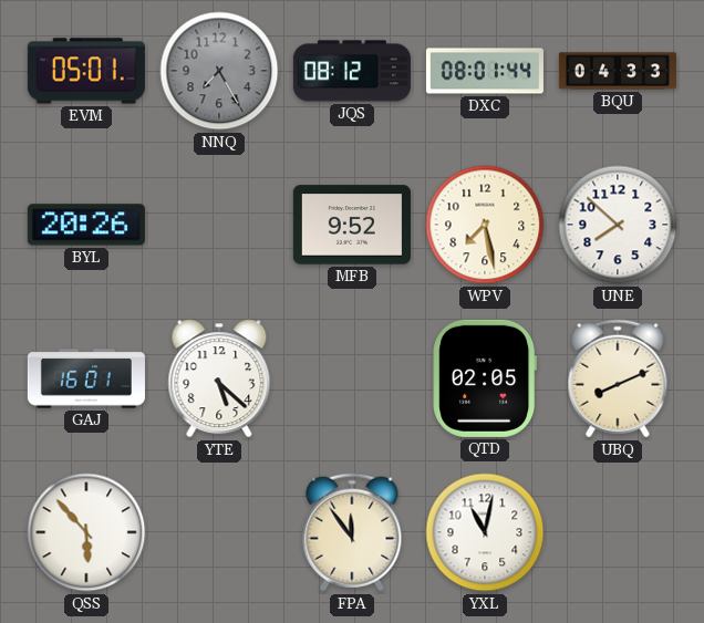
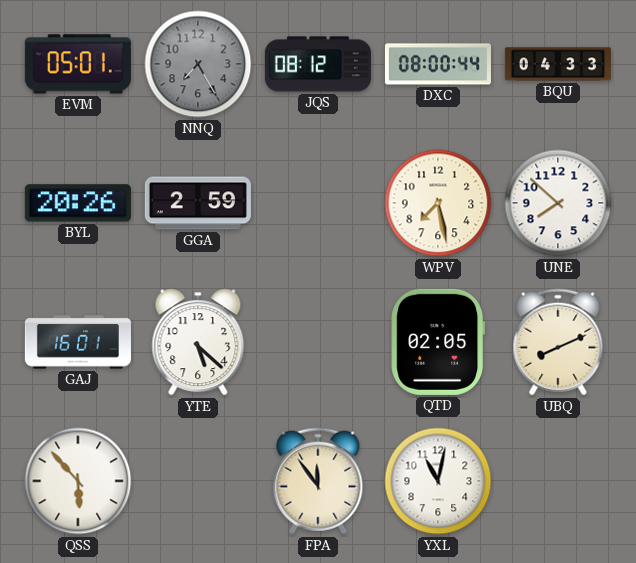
DXC: 08:01 -> 08:00
GGA: none -> 2:59
MFB: 9:52 -> none
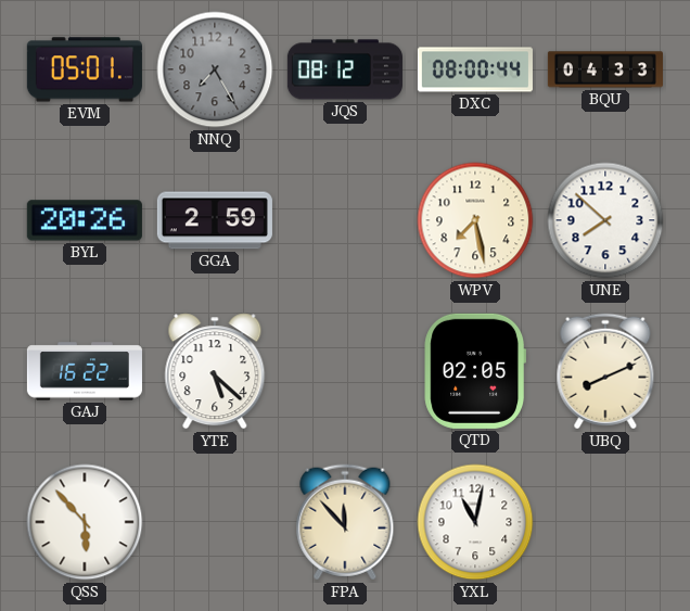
GAJ: 16:01 -> 16:22
FPA: 11:54 -> 11:53
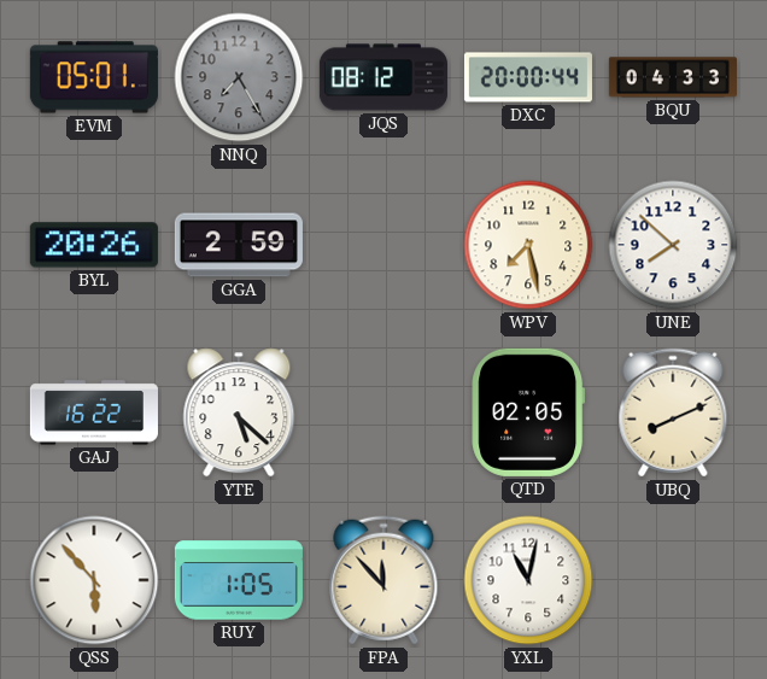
DXC: 08:00 -> 20:00
RUY: none -> 1:05
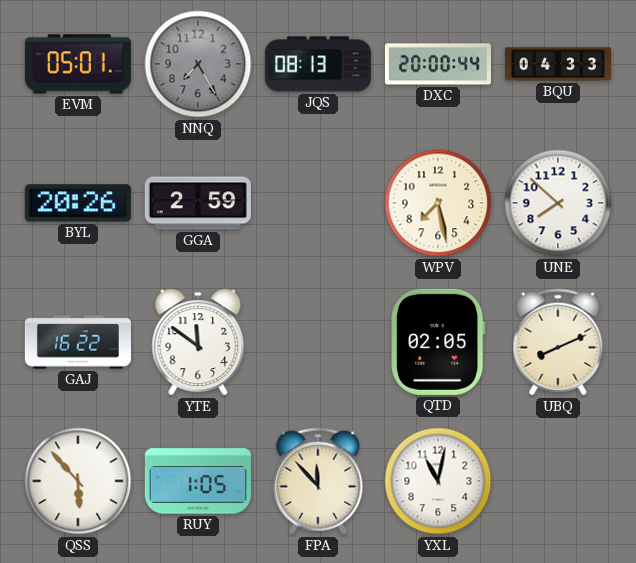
JQS: 08:12 -> 08:13
YTE: 5:22 -> 11:51
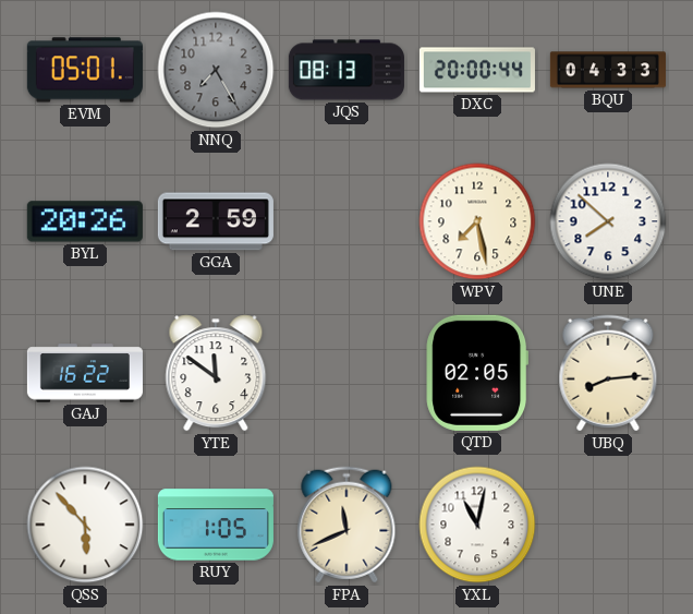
UBQ: 8:11 -> 8:14
FPA: 11:53 -> 11:41
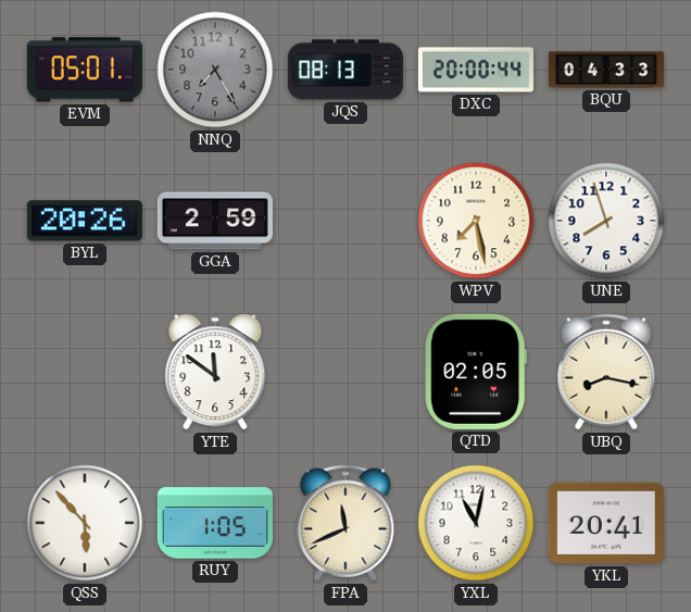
UNE: 7:52 -> 7:57
GAJ: 16:22 -> none
UBQ: 8:14 -> 8:17
YKL: none -> 20:41
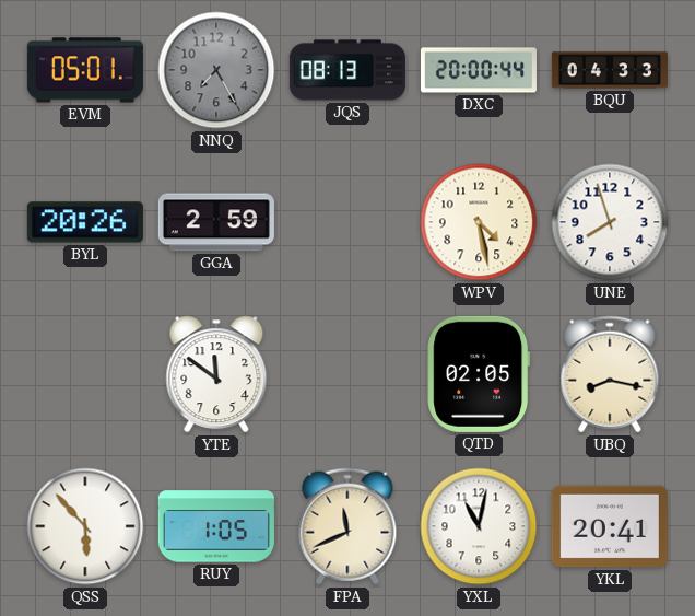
WPV: 7:28 -> 4:28
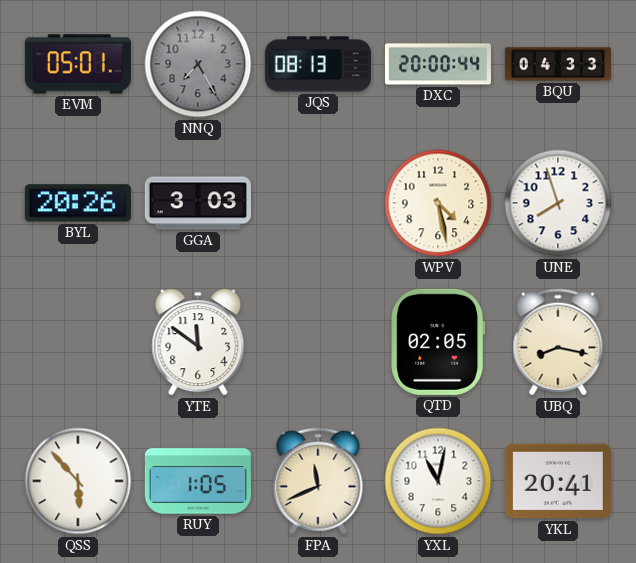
GGA: 2:59 -> 3:03
